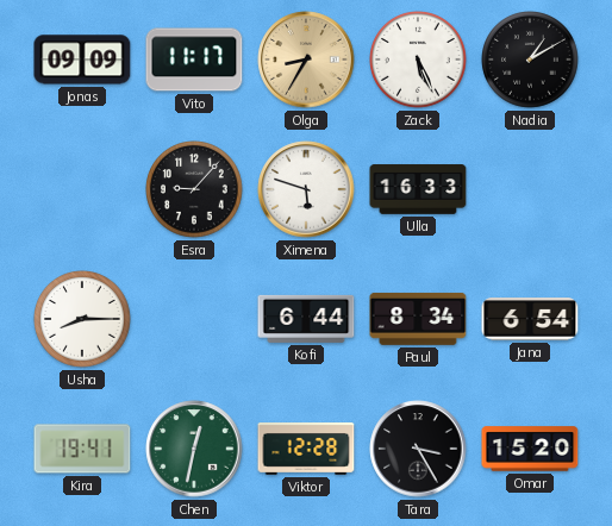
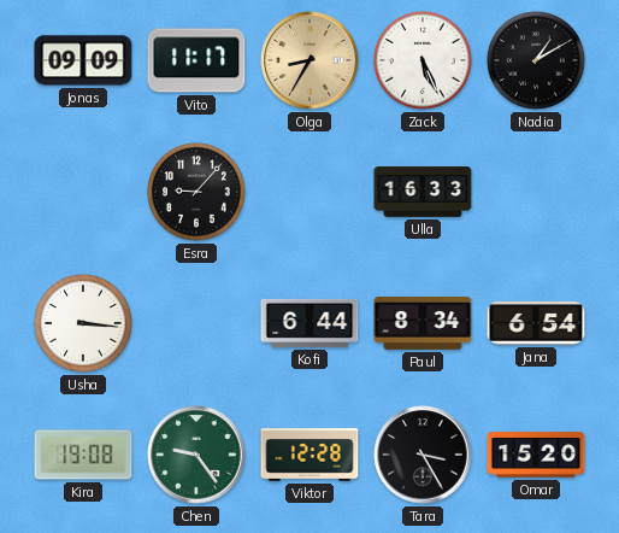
Ximena: 5:48 -> none
Usha: 8:15 -> 3:16
Kira: 19:41 -> 19:08
Chen: 12:32 -> 9:24
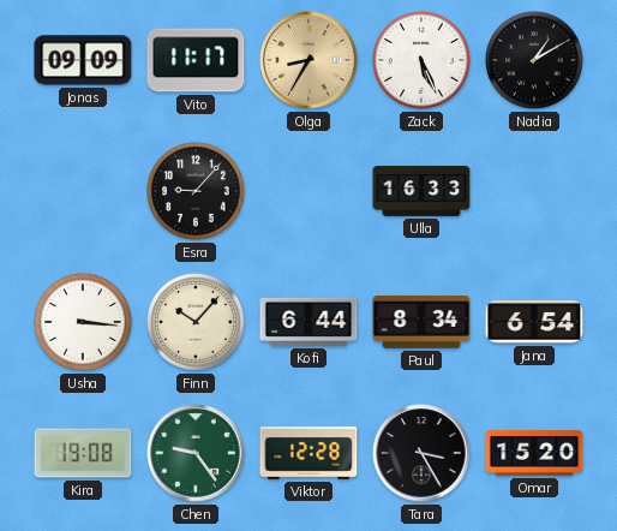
Finn: none -> 10:07
